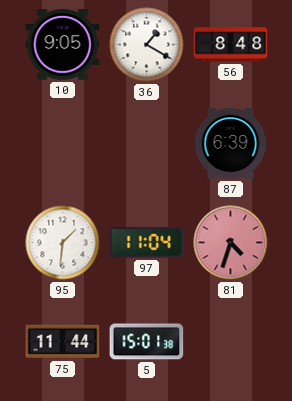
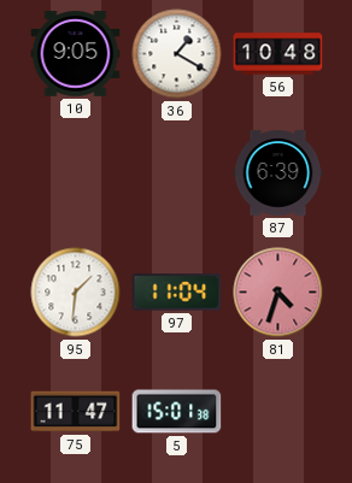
56: 8:48 -> 10:48
75: 11:44 -> 11:47
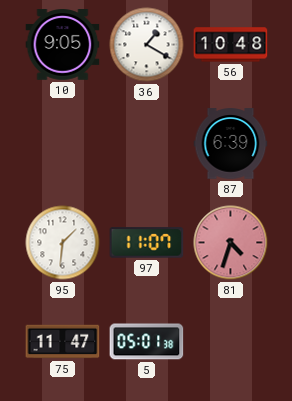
97: 11:04 -> 11:07
5: 15:01 -> 05:01
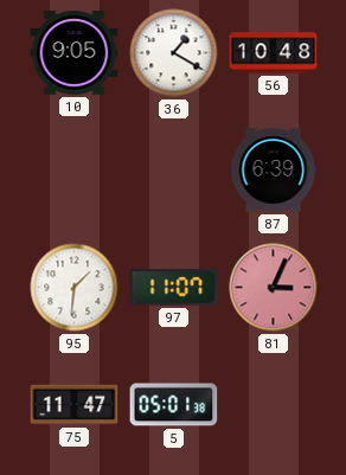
81: 4:33 -> 3:04
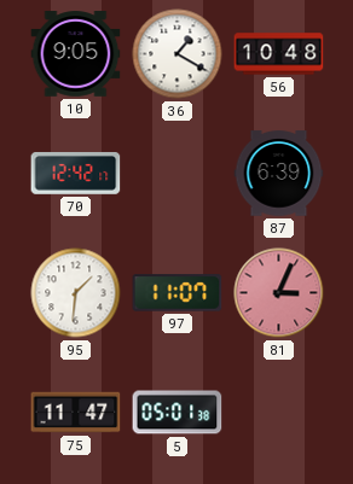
70: none -> 12:42
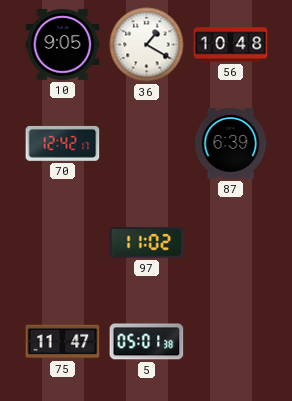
95: 1:31 -> none
97: 11:07 -> 11:02
81: 3:04 -> none
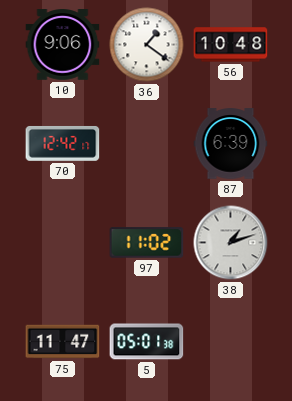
10: 9:05 -> 9:06
36: 1:20 -> 1:21
38: none -> 1:12
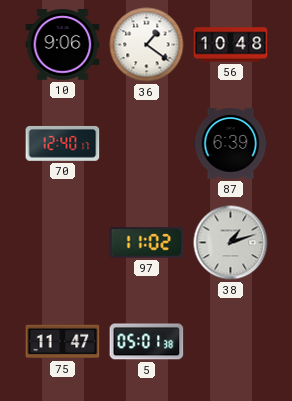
70: 12:42 -> 12:40
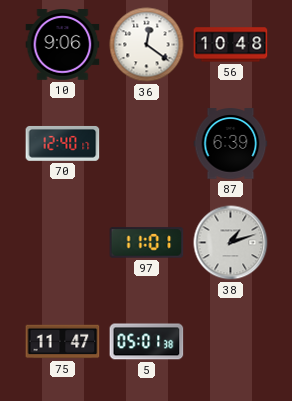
36: 1:21 -> 12:21
97: 11:02 -> 11:01
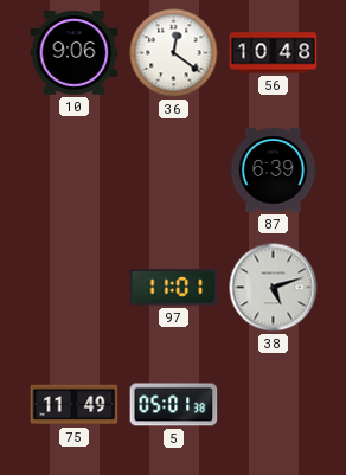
70: 12:40 -> none
38: 1:12 -> 5:12
75: 11:47 -> 11:49
